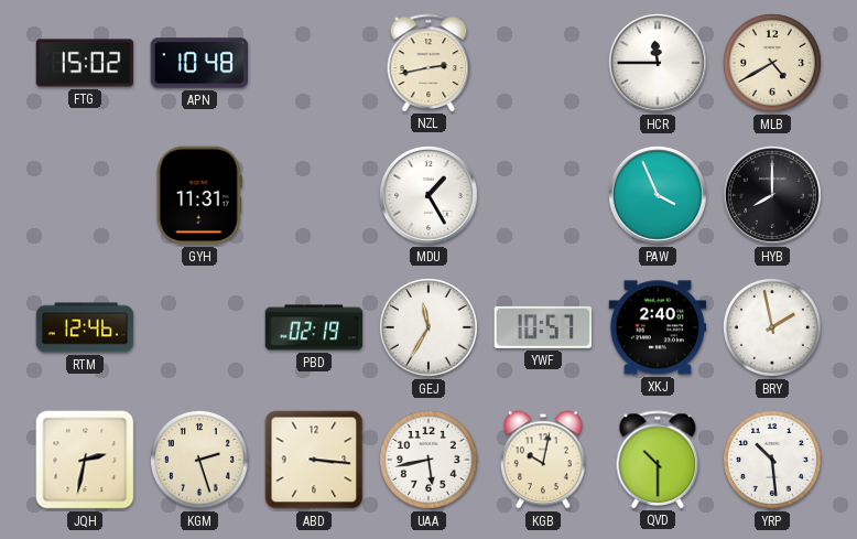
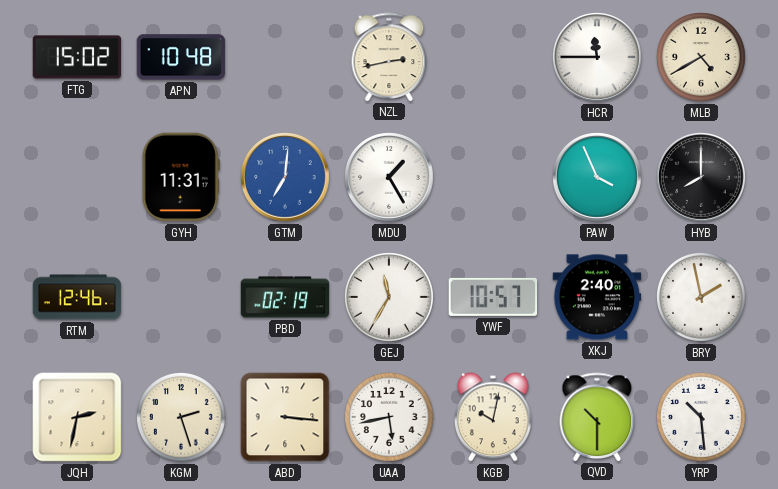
GTM: none -> 7:01
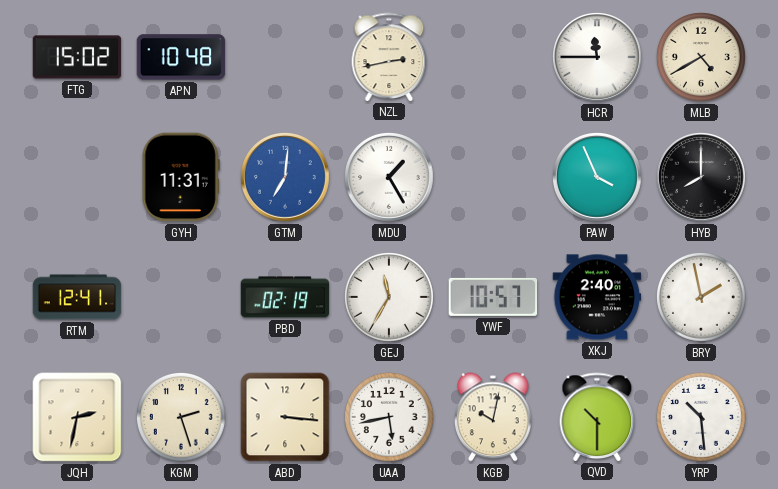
RTM: 12:46 -> 12:41
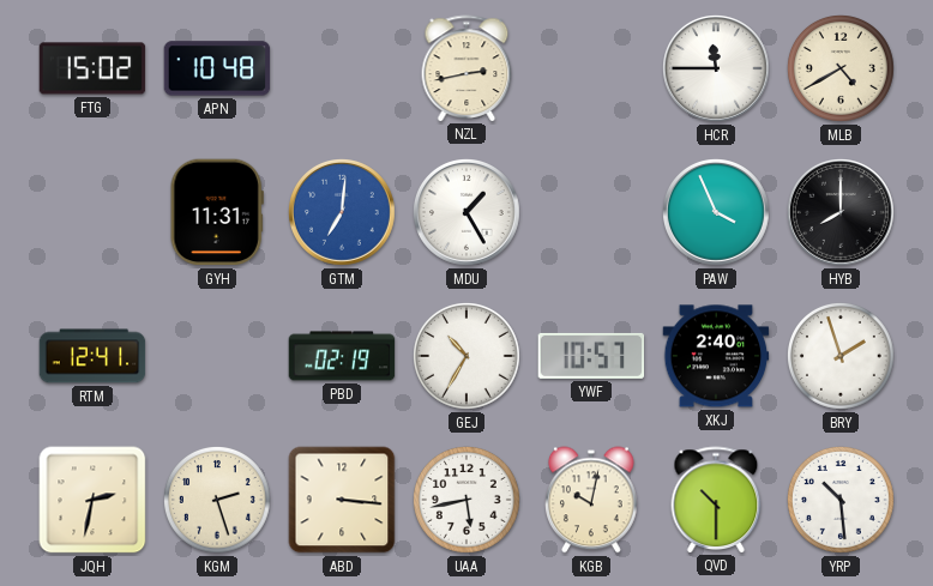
GEJ: 11:35 -> 10:35
BRY: 1:58 -> 1:57
